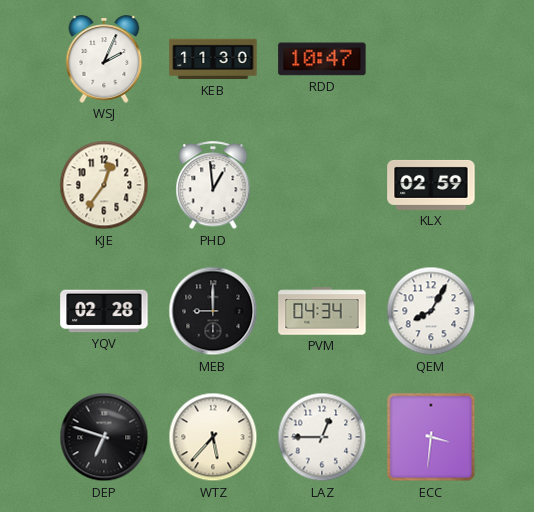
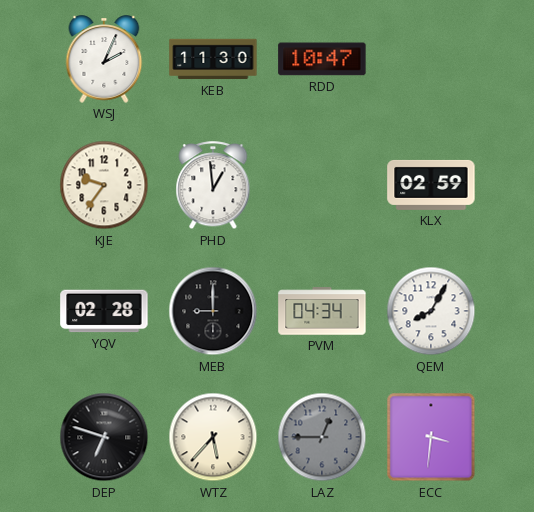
KJE: 12:36 -> 9:36
LAZ dial: white -> grey
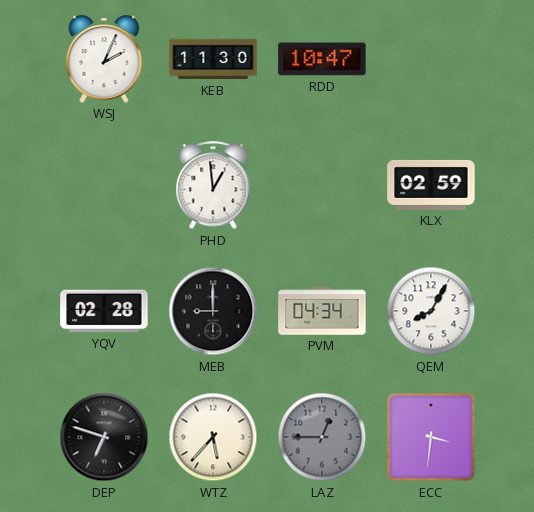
KJE: 9:36 -> none
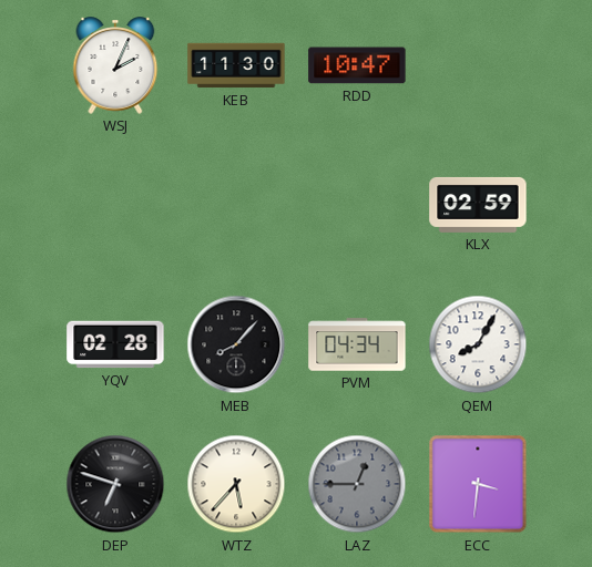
PHD: 12:59 -> none
MEB: 9:00 -> 8:07
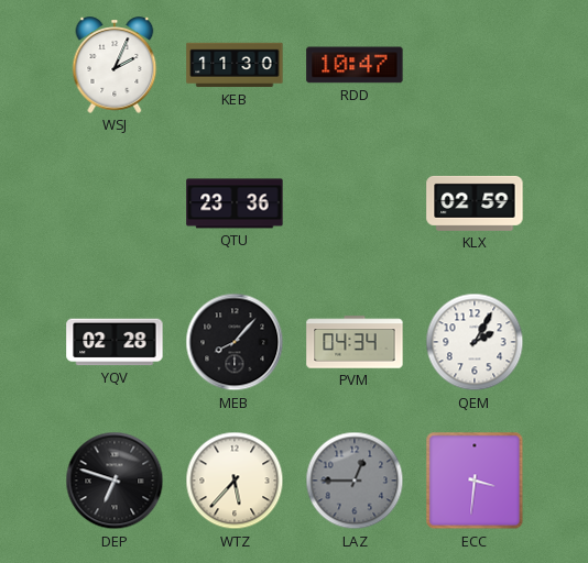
QTU: none -> 23:36
QEM: 8:05 -> 2:05
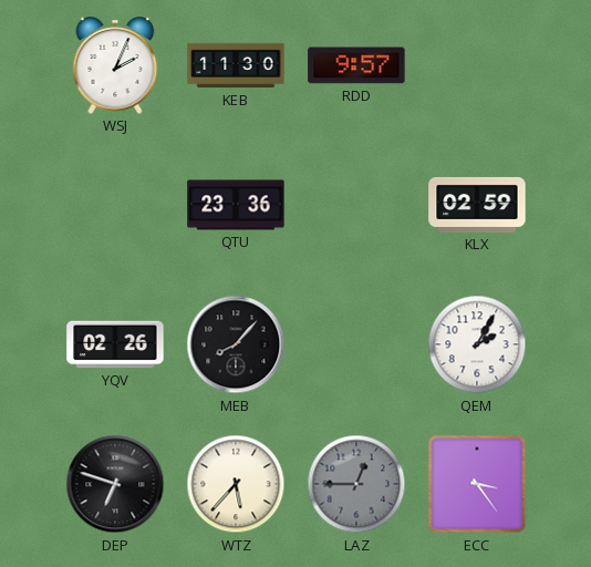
RDD: 10:47 -> 9:57
YQV: 02:28 -> 02:26
PVM: 04:34 -> none
ECC: 3:31 -> 3:24
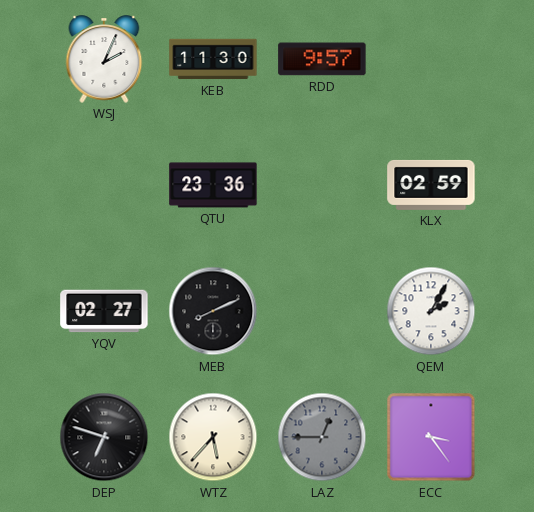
YQV: 02:26 -> 02:27
MEB: 8:07 -> 8:11
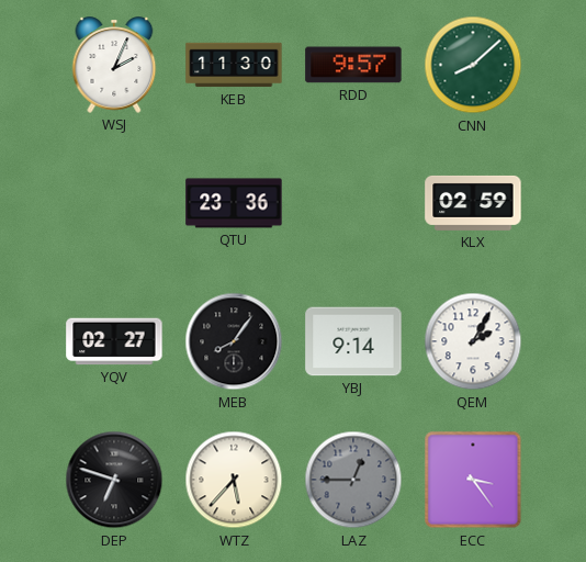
CNN: none -> 8:08
MEB: 8:11 -> 8:06
YBJ: none -> 9:14
